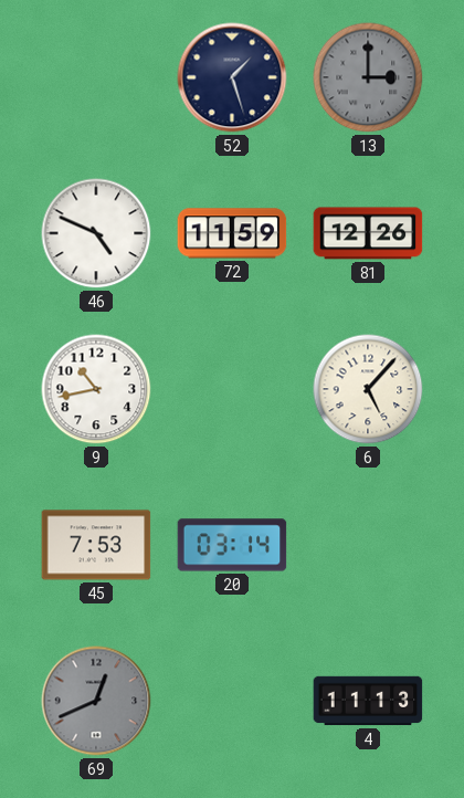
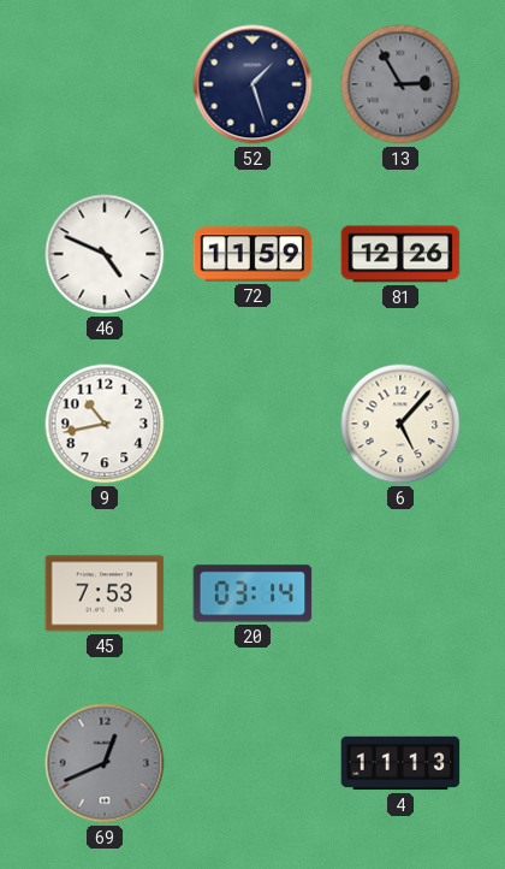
13: 3:00 -> 2:55
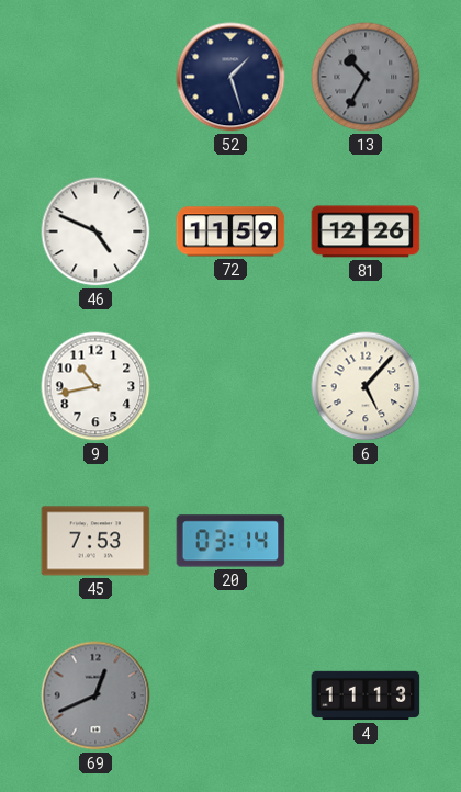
13: 2:55 -> 10:35
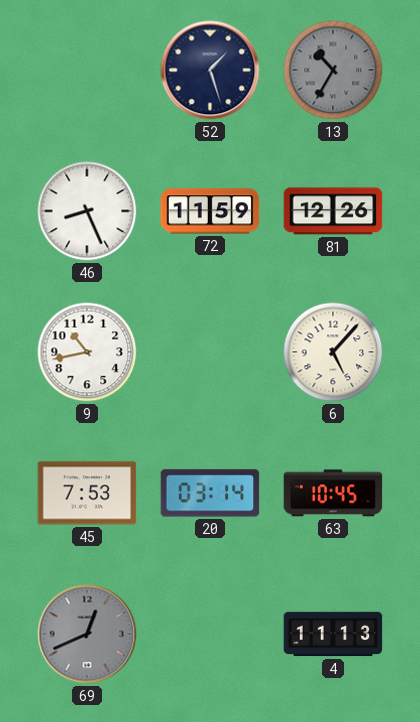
46: 4:49 -> 8:26
63: none -> 10:45
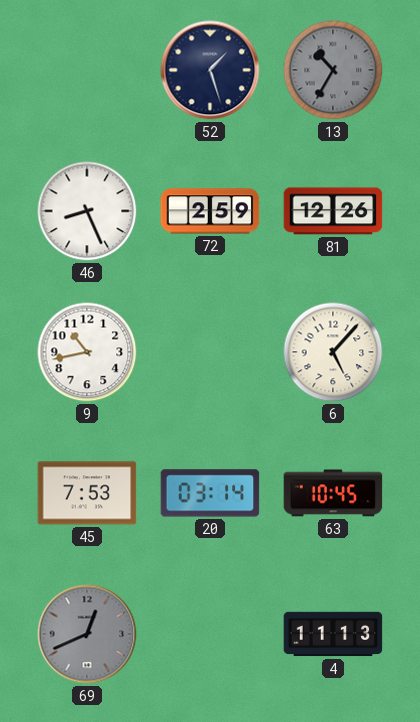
72: 11:59 -> 2:59
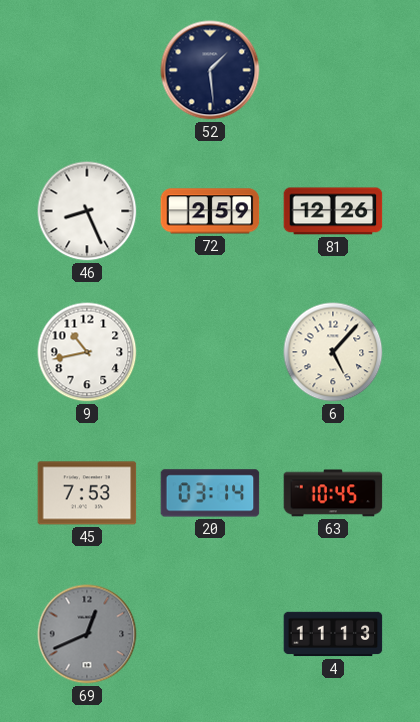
52: 1:27 -> 1:29
13: 10:35 -> none
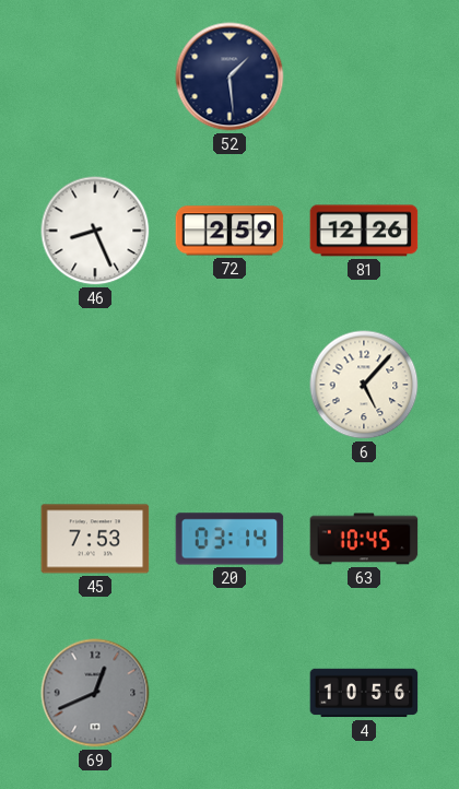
9: 10:43 -> none
4: 11:13 -> 10:56
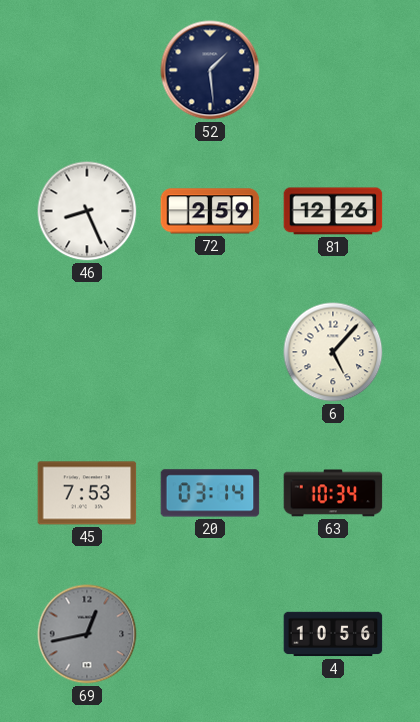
63: 10:45 -> 10:34
69: 12:41 -> 12:43
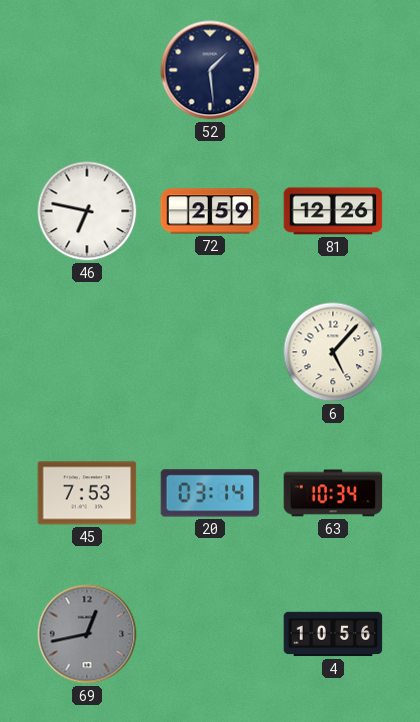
46: 8:26 -> 6:47
